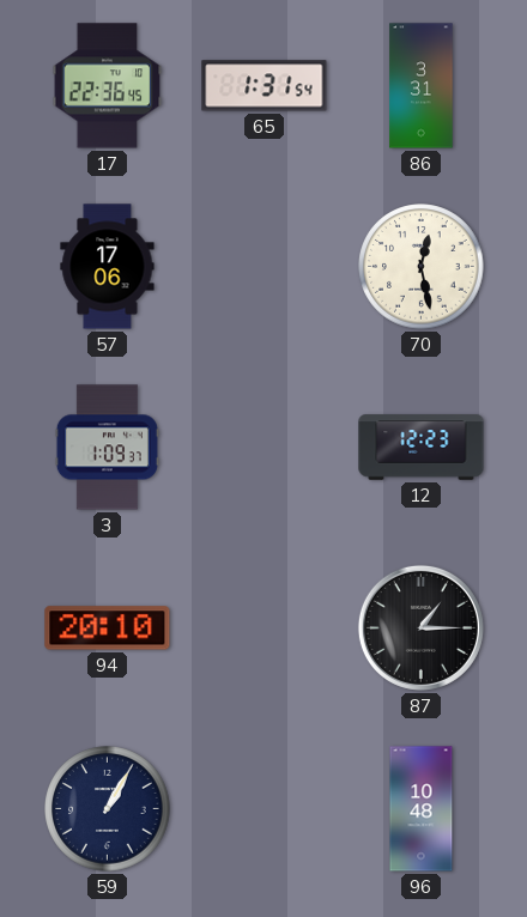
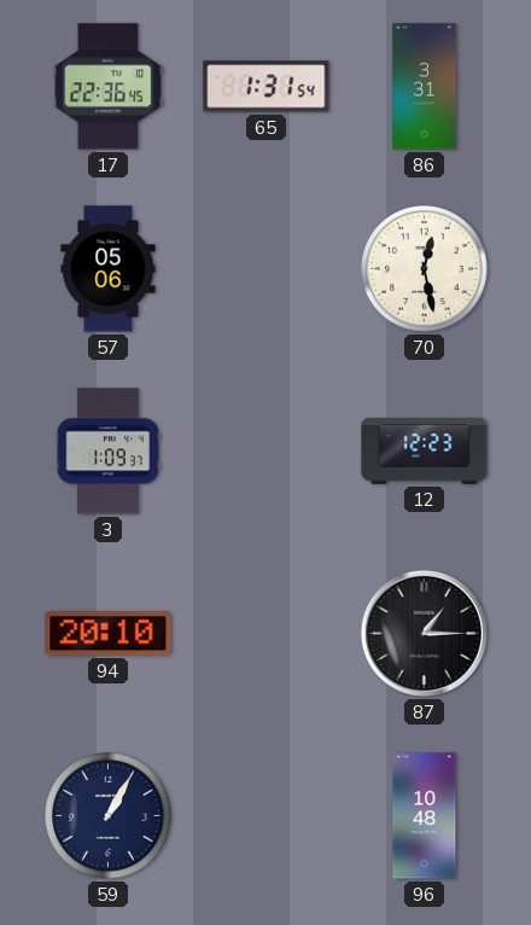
57: 17:06 -> 05:06
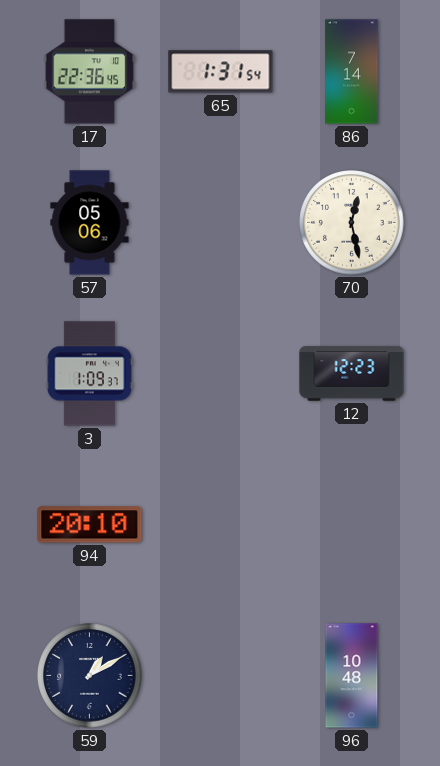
86: 3:31 -> 7:14
87: 1:15 -> none
59: 1:05 -> 1:10
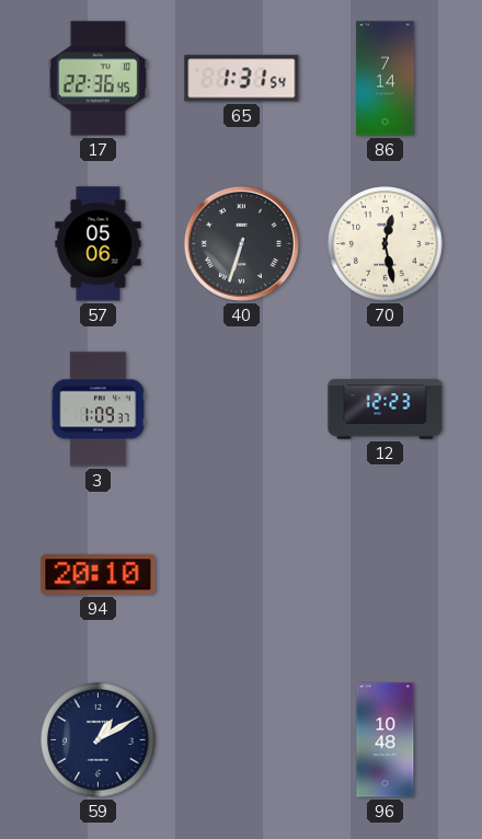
40: none -> 6:33
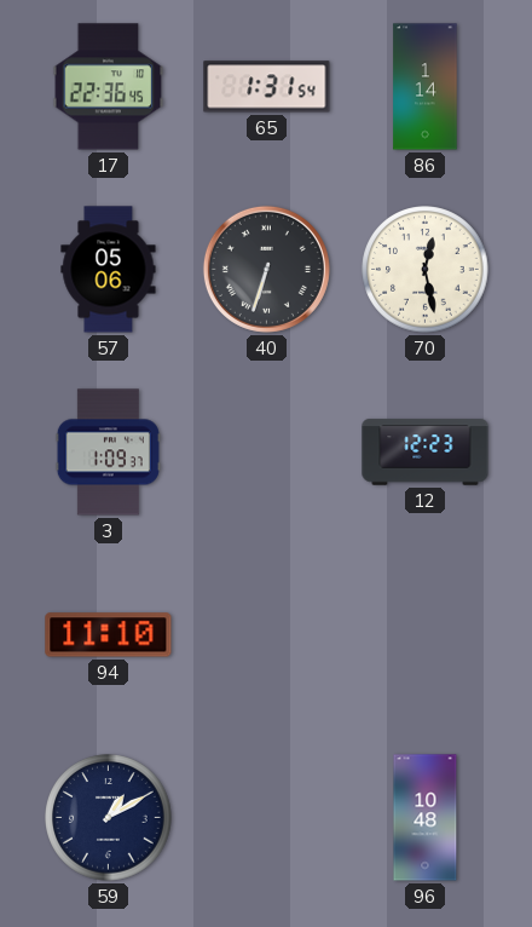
86: 7:14 -> 1:14
94: 20:10 -> 11:10
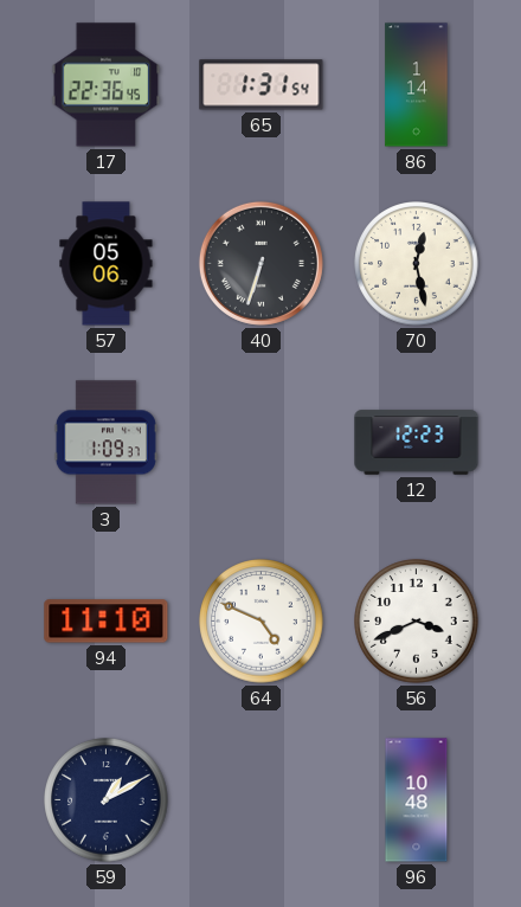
64: none -> 4:49
56: none -> 3:41
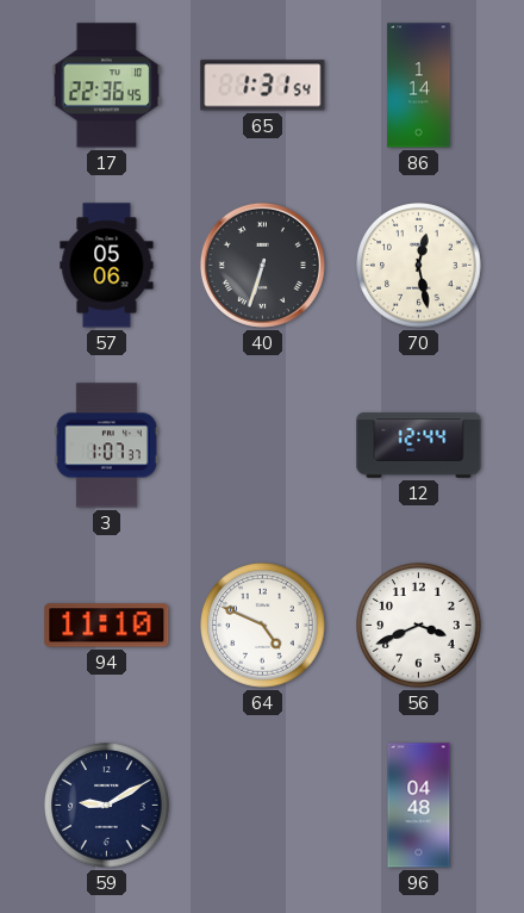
3: 1:09 -> 1:07
12: 12:23 -> 12:44
59: 1:10 -> 9:10
96: 10:48 -> 04:48
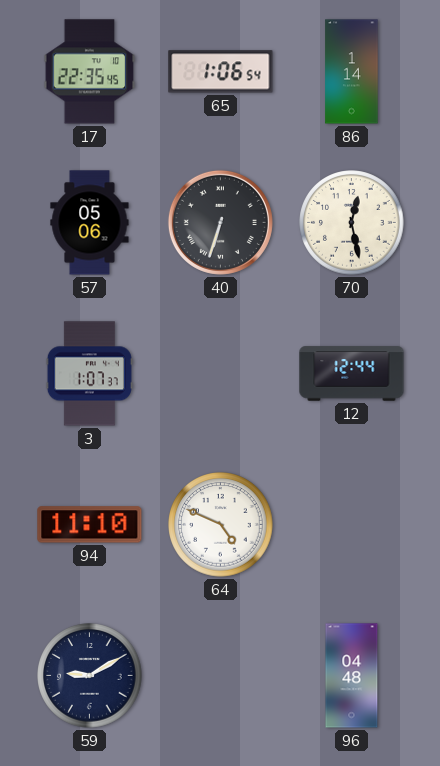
17: 22:36 -> 22:35
65: 1:31 -> 1:06
56: 3:41 -> none
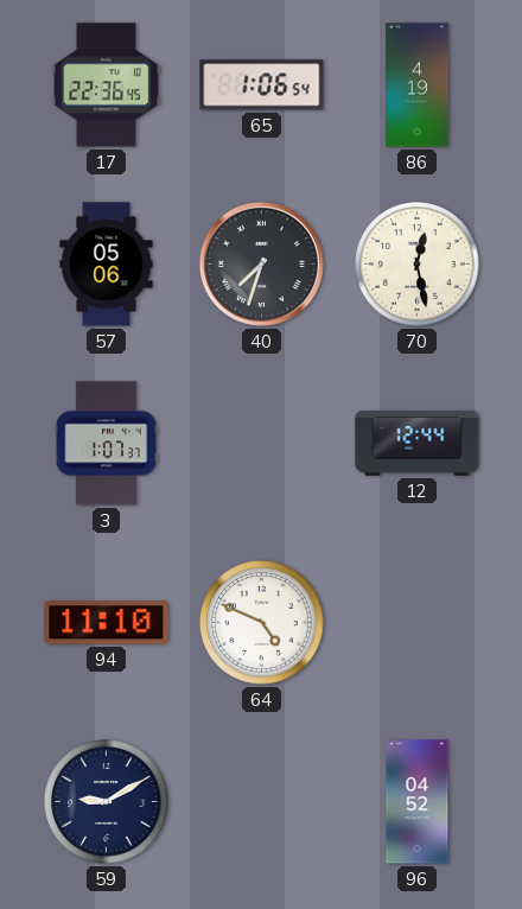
17: 22:35 -> 22:36
86: 1:14 -> 4:19
40: 6:33 -> 7:33
96: 04:48 -> 04:52
